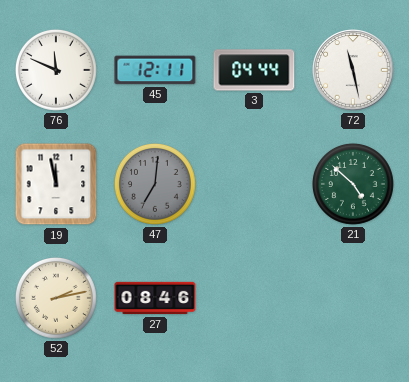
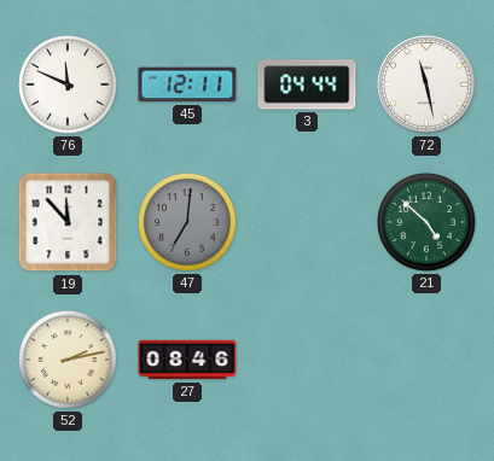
19: 11:58 -> 11:53
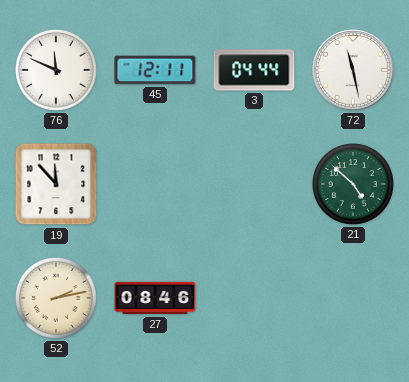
47: 7:01 -> none
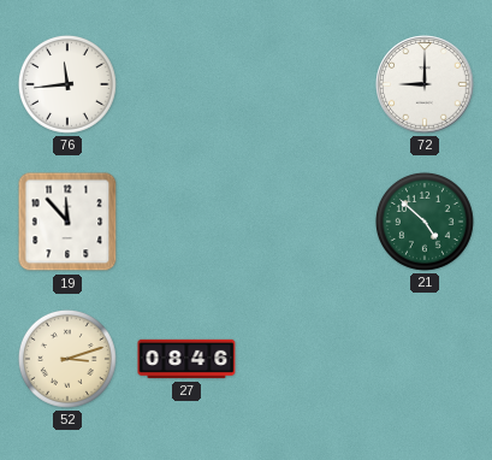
76: 11:49 -> 11:44
45: 12:11 -> none
3: 04:44 -> none
72: 11:28 -> 9:00
52: 2:13 -> 3:12
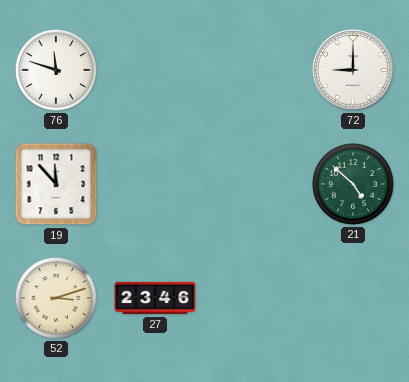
76: 11:44 -> 11:48
27: 08:46 -> 23:46
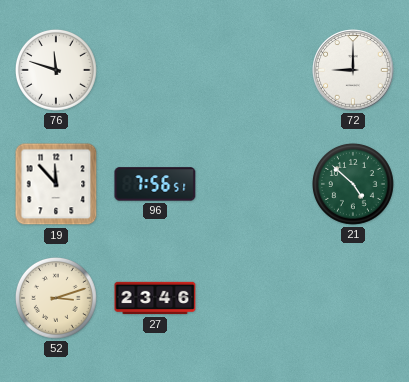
96: none -> 7:56
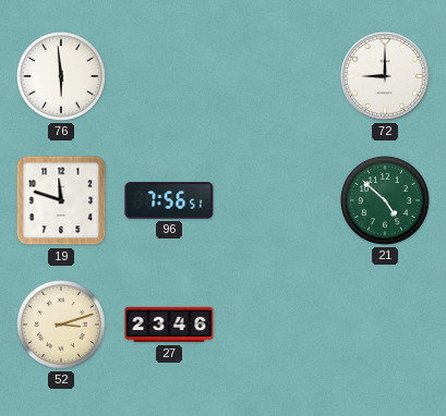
76: 11:48 -> 5:59
19: 11:53 -> 11:48
